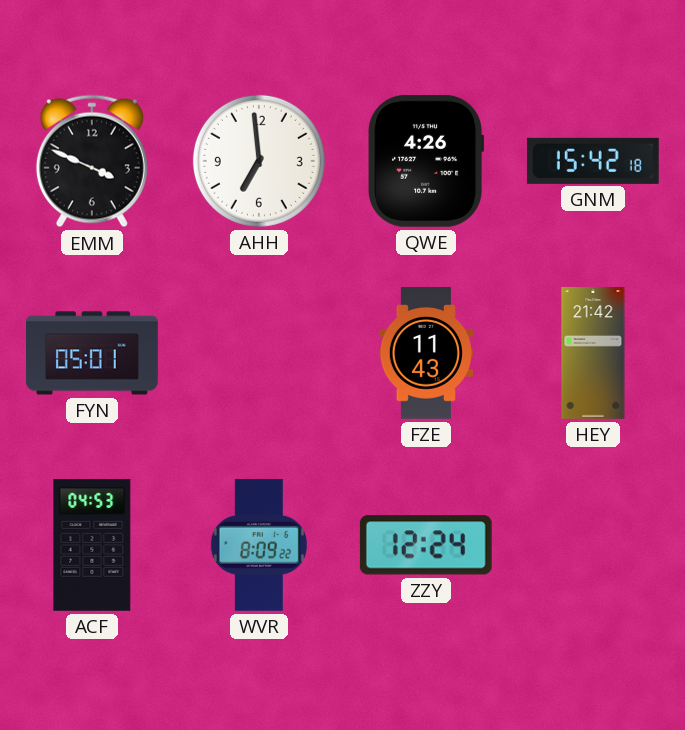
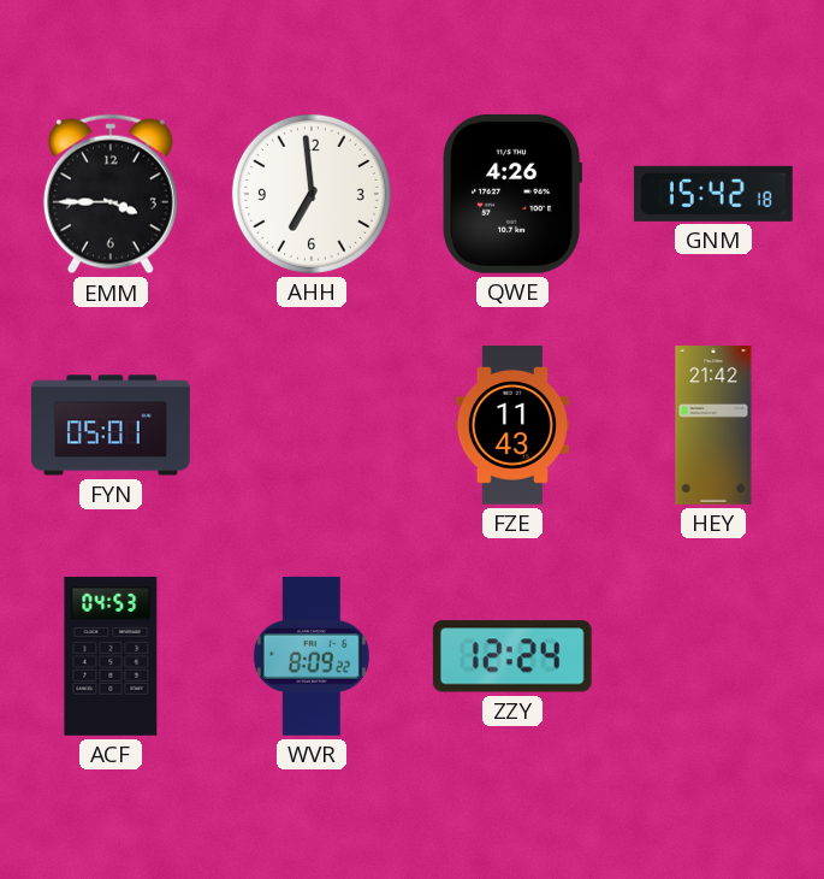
EMM: 3:49 -> 3:45
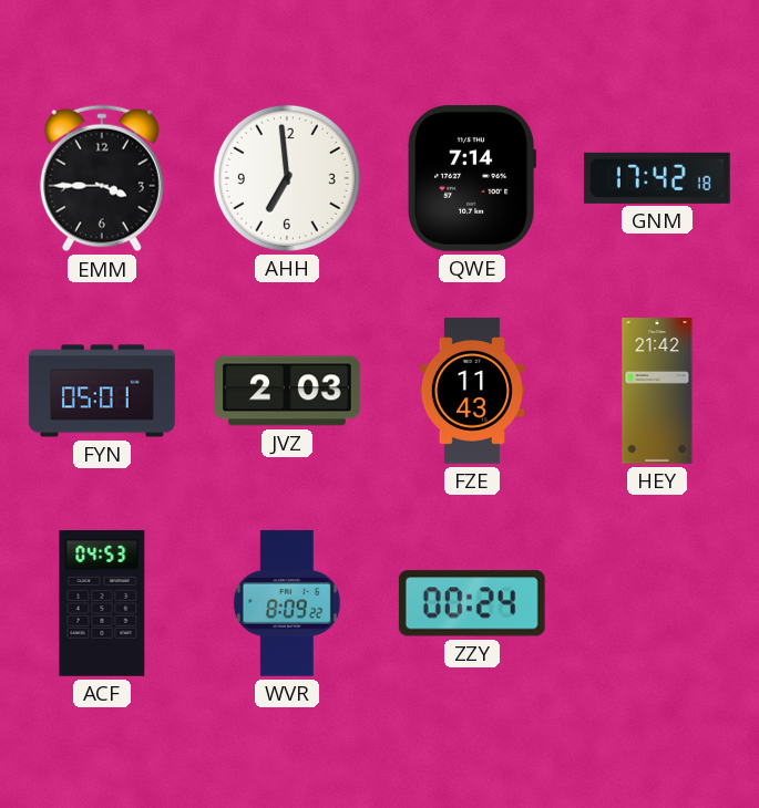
QWE: 4:26 -> 7:14
GNM: 15:42 -> 17:42
JVZ: none -> 2:03
ZZY: 12:24 -> 00:24
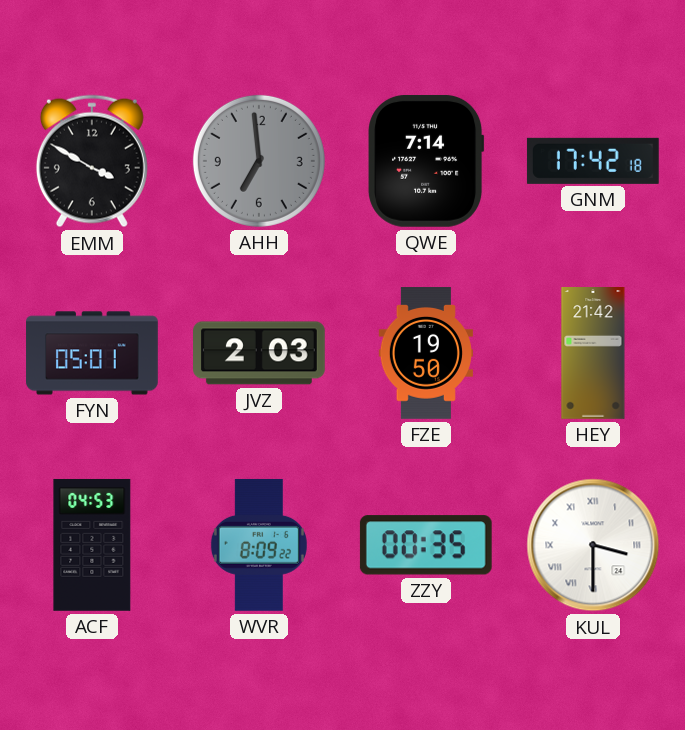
EMM: 3:45 -> 3:50
AHH dial: white -> grey
FZE: 11:43 -> 19:50
ZZY: 00:24 -> 00:35
KUL: none -> 3:30
